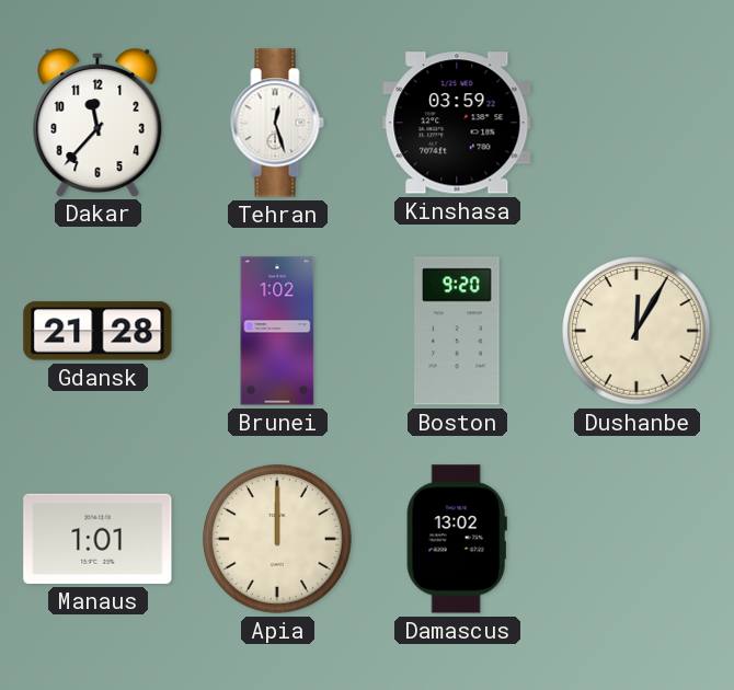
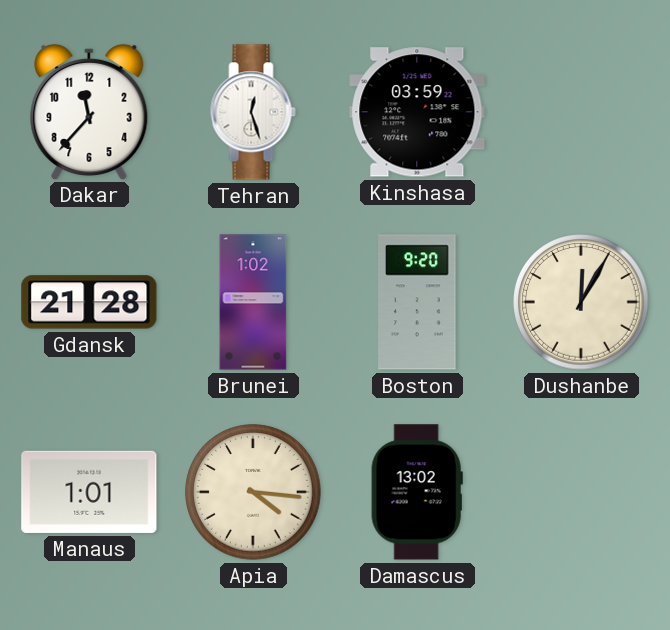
Apia: 12:00 -> 4:16
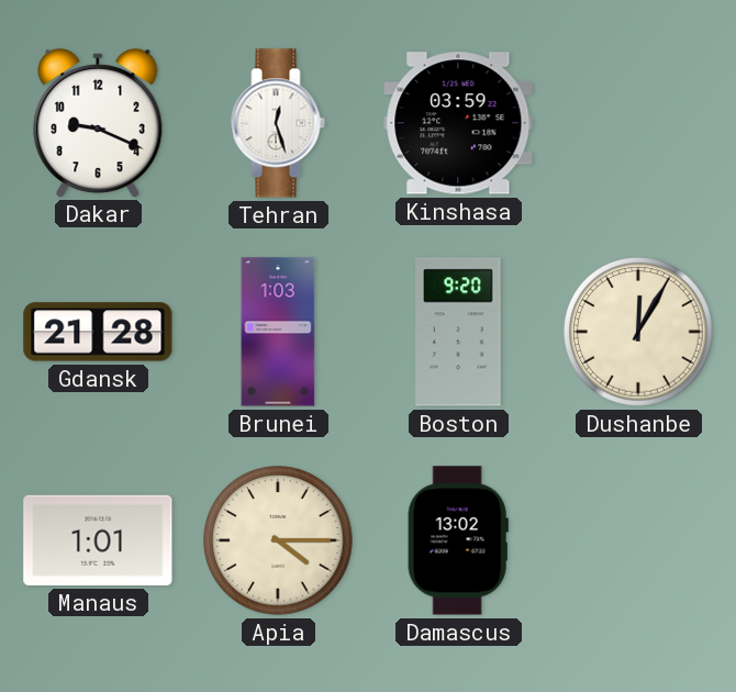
Dakar: 11:37 -> 9:19
Brunei: 1:02 -> 1:03
Apia: 4:16 -> 4:15
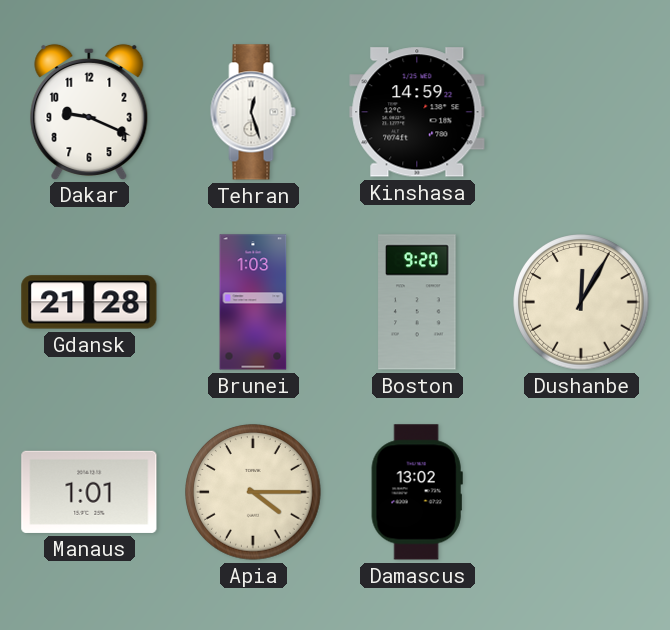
Kinshasa: 03:59 -> 14:59
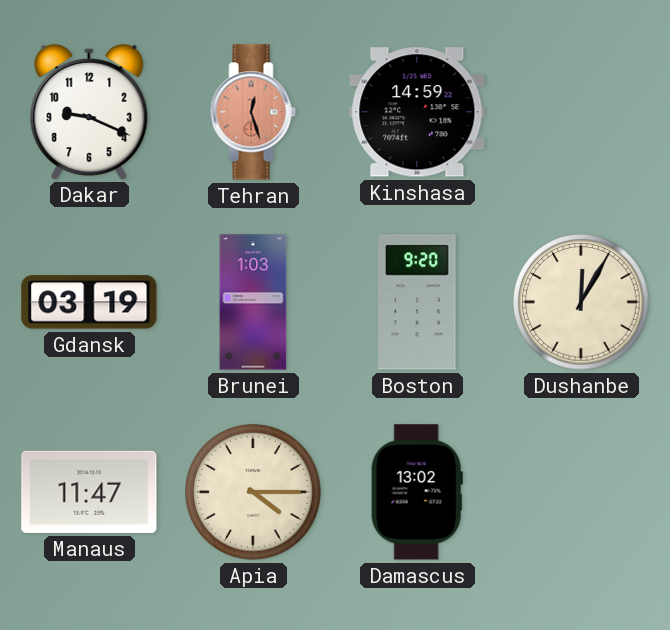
Tehran dial: white -> salmon
Gdansk: 21:28 -> 03:19
Manaus: 1:01 -> 11:47
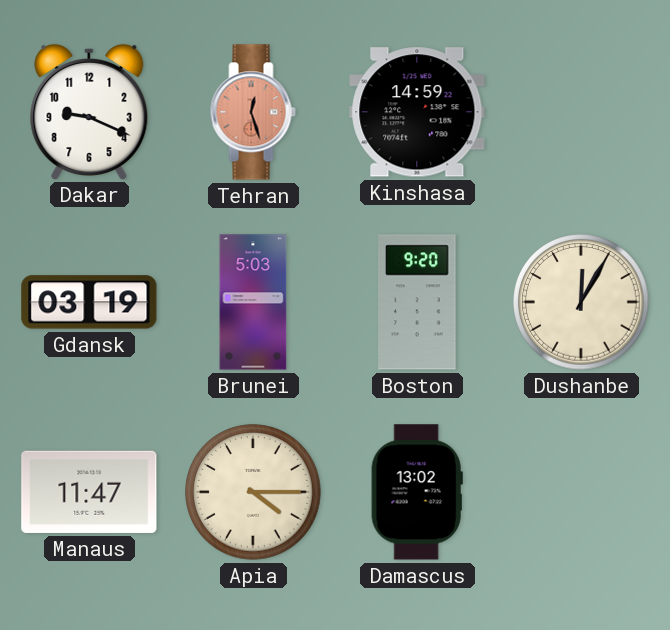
Brunei: 1:03 -> 5:03
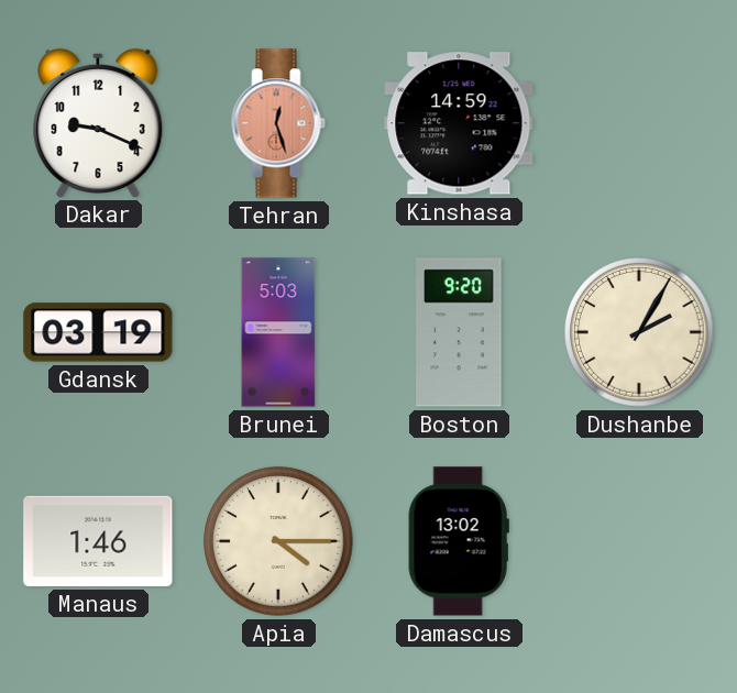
Dushanbe: 12:05 -> 2:05
Manaus: 11:47 -> 1:46
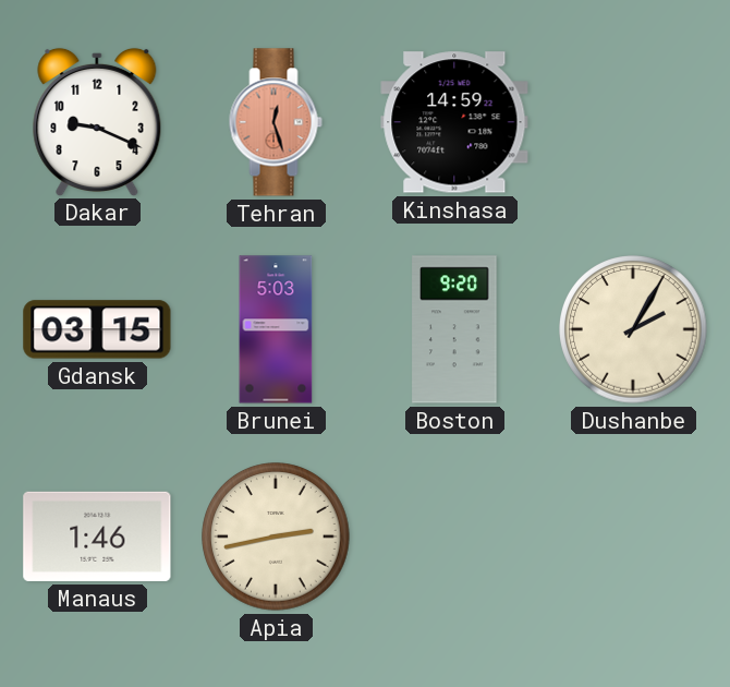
Gdansk: 03:19 -> 03:15
Apia: 4:15 -> 2:43
Damascus: 13:02 -> none
